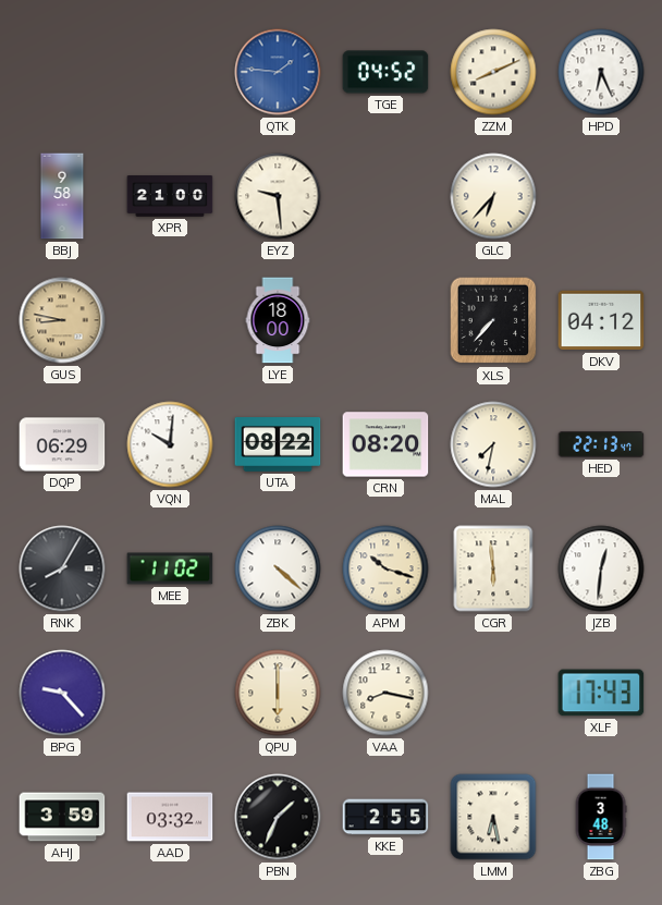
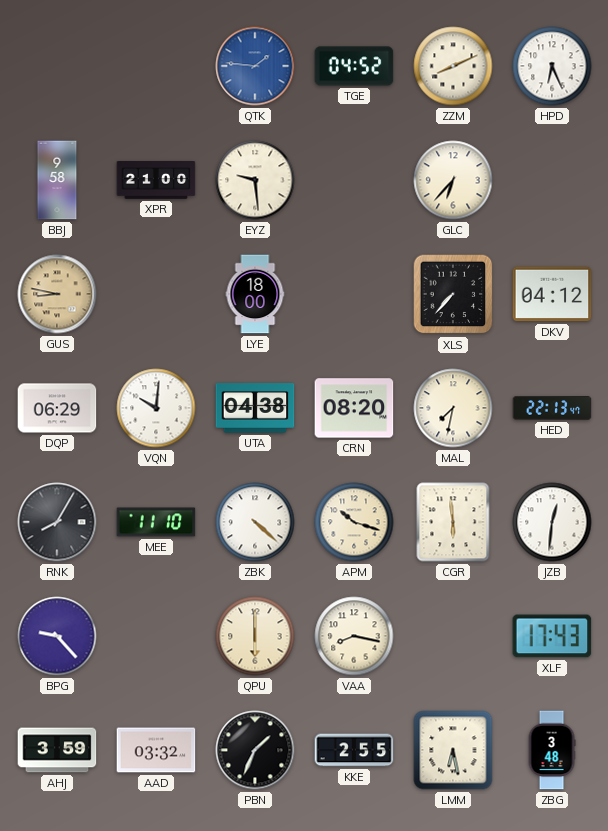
UTA: 08:22 -> 04:38
MEE: 11:02 -> 11:10
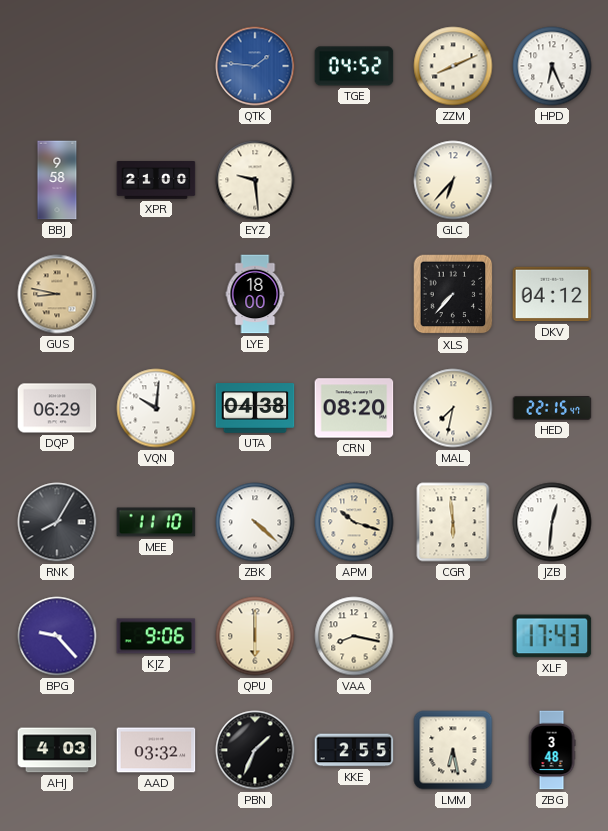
HED: 22:13 -> 22:15
KJZ: none -> 9:06
AHJ: 3:59 -> 4:03
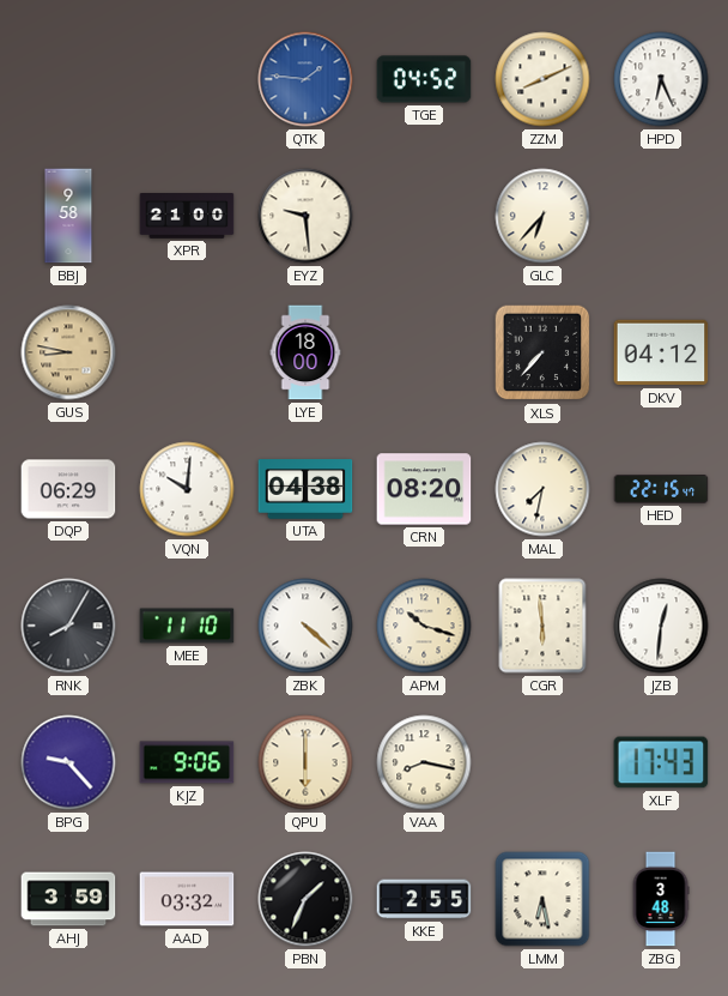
AHJ: 4:03 -> 3:59
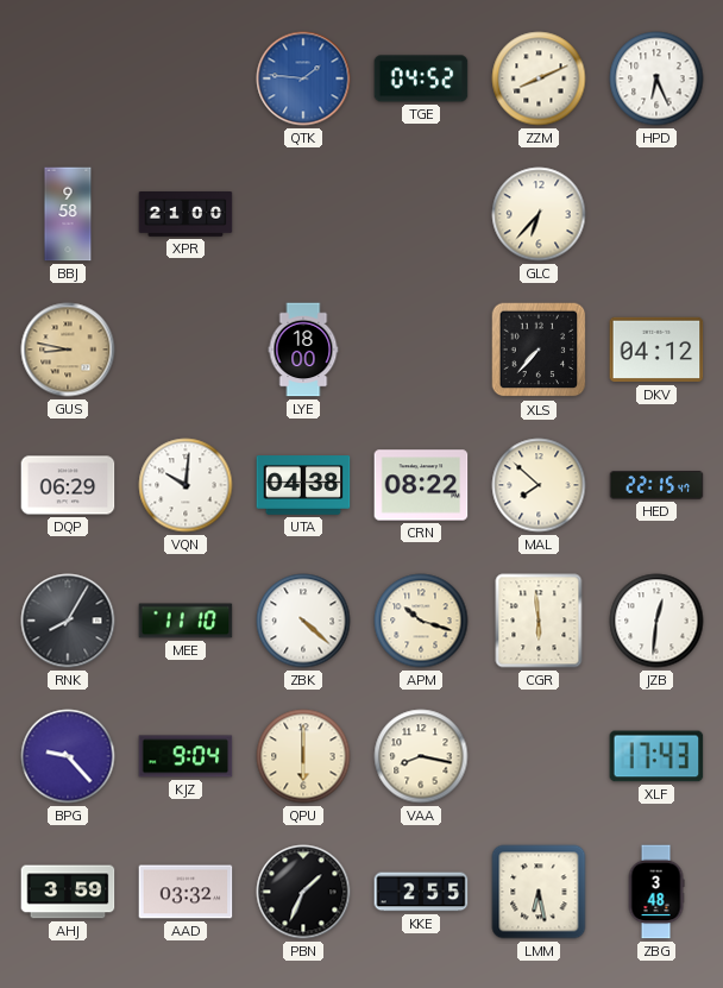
EYZ: 9:29 -> none
CRN: 08:20 -> 08:22
MAL: 7:32 -> 7:52
KJZ: 9:06 -> 9:04
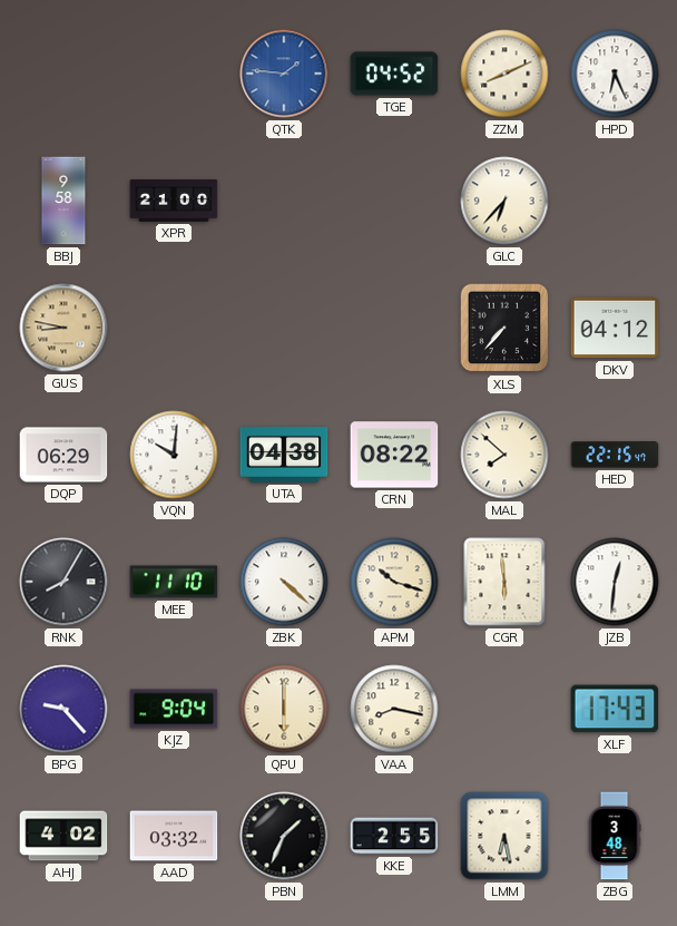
LYE: 18:00 -> none
AHJ: 3:59 -> 4:02
